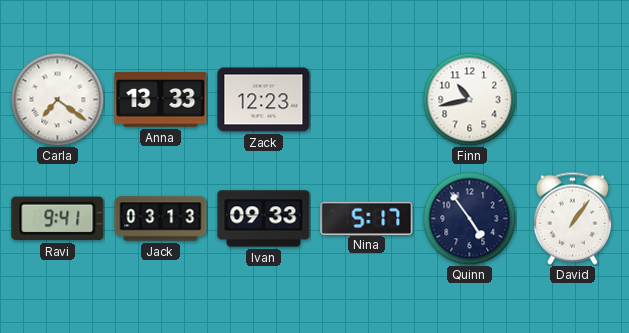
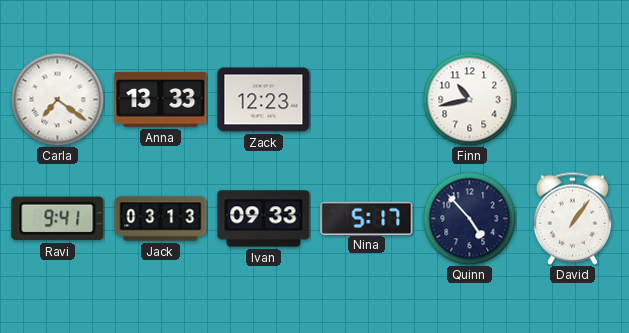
Quinn: 4:54 -> 4:53
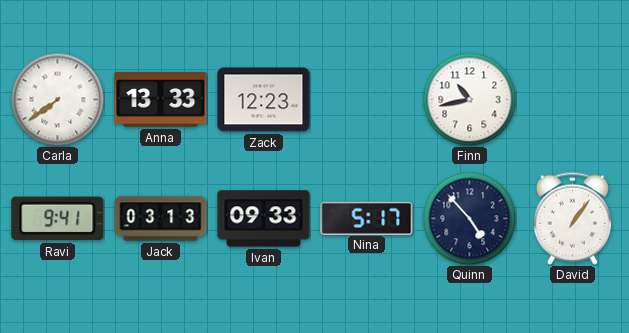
Carla: 7:21 -> 7:39
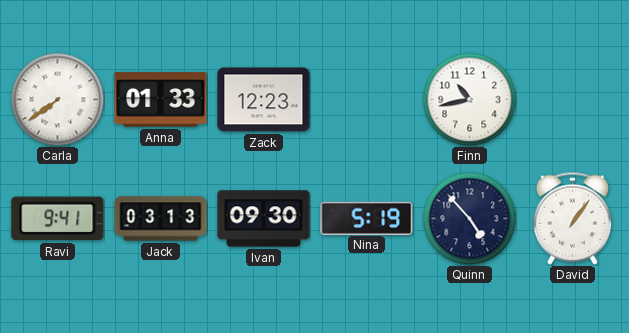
Anna: 13:33 -> 01:33
Ivan: 09:33 -> 09:30
Nina: 5:17 -> 5:19
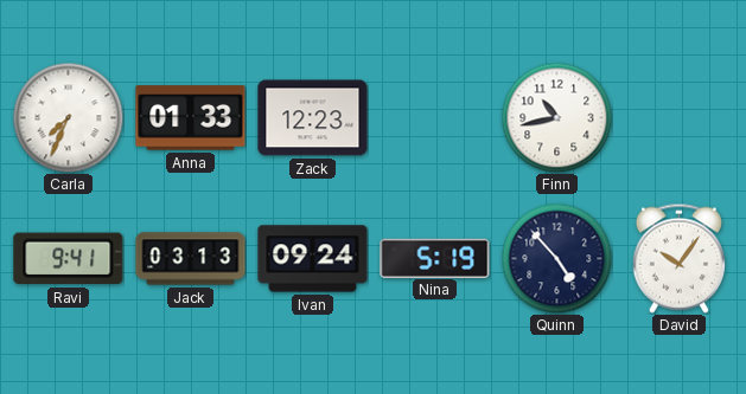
Carla: 7:39 -> 7:34
Ivan: 09:30 -> 09:24
David: 1:06 -> 10:06
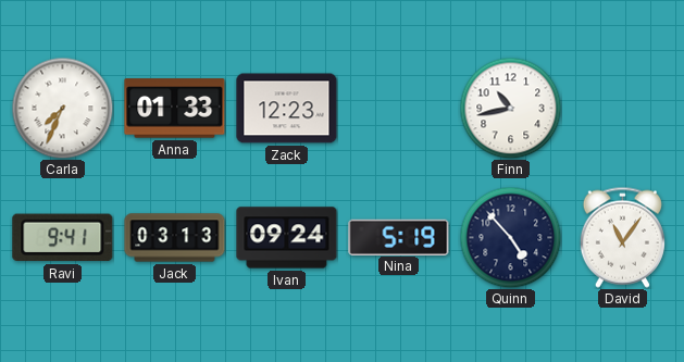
David: 10:06 -> 11:06
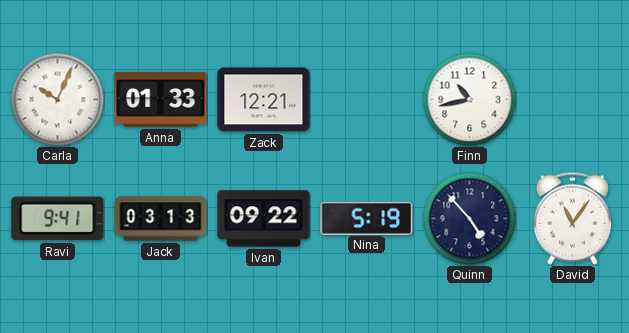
Carla: 7:34 -> 10:04
Zack: 12:23 -> 12:21
Ivan: 09:24 -> 09:22
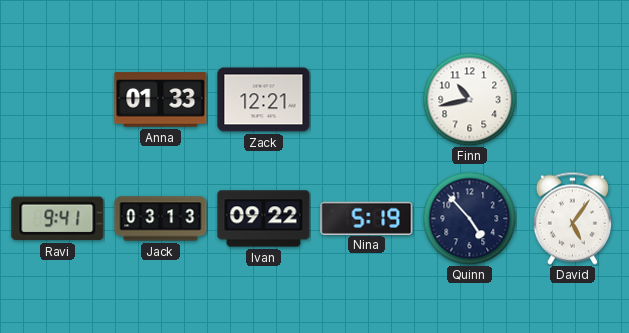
Carla: 10:04 -> none
David: 11:06 -> 5:06
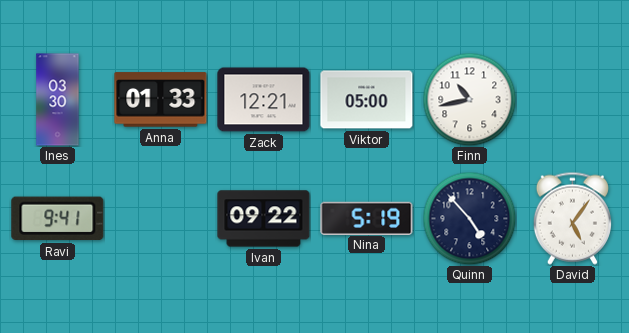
Ines: none -> 03:30
Viktor: none -> 05:00
Jack: 03:13 -> none
